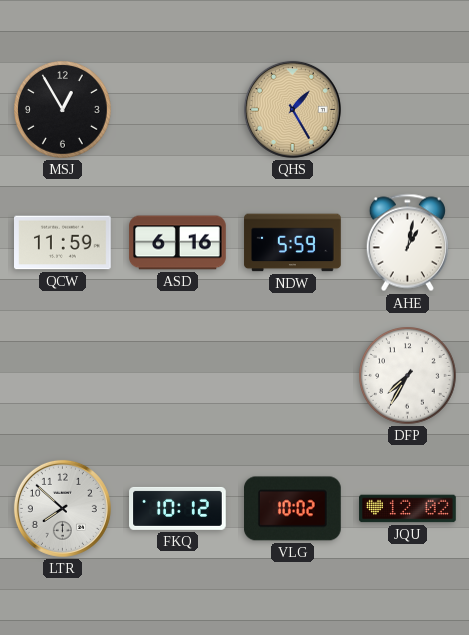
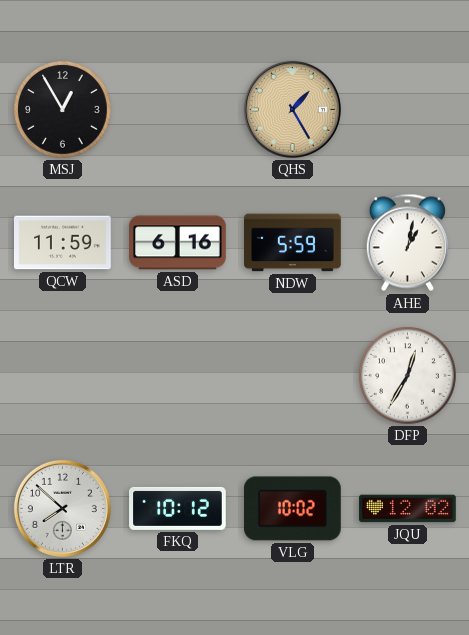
DFP: 7:35 -> 12:35
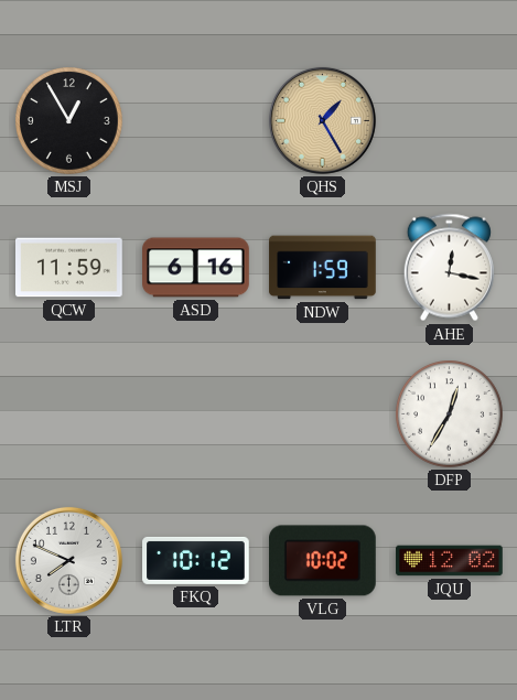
NDW: 5:59 -> 1:59
AHE: 1:02 -> 12:17
LTR: 7:52 -> 7:49
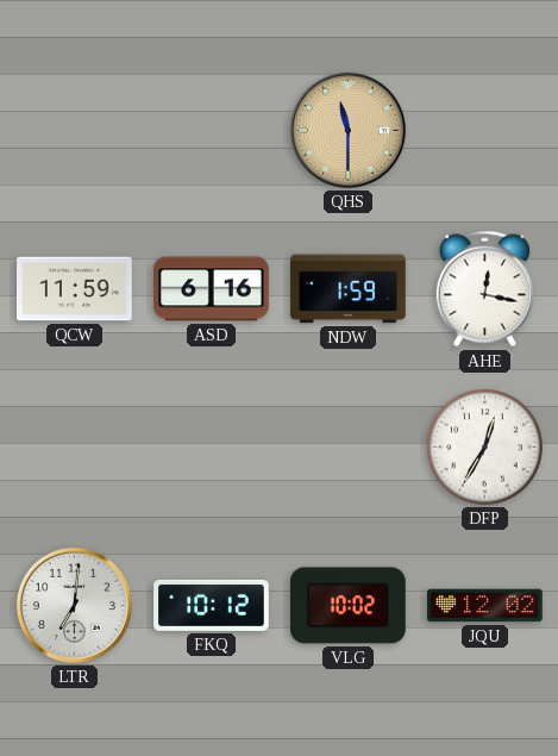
MSJ: 12:55 -> none
QHS: 1:25 -> 11:30
LTR: 7:49 -> 7:01
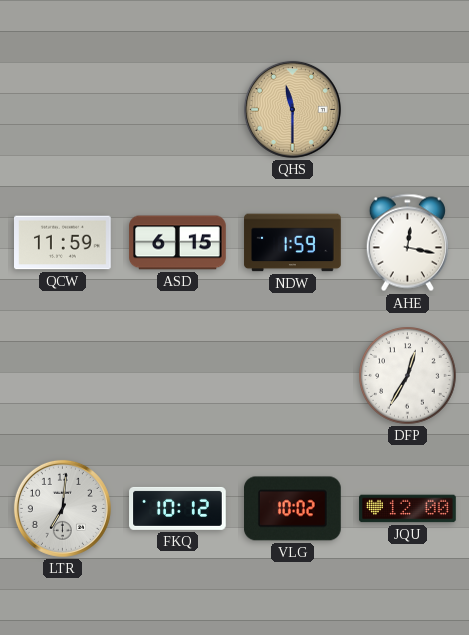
ASD: 6:16 -> 6:15
JQU: 12:02 -> 12:00
